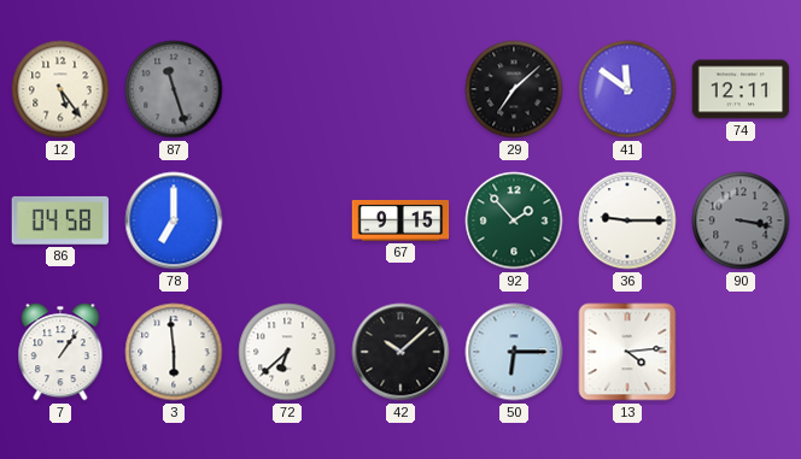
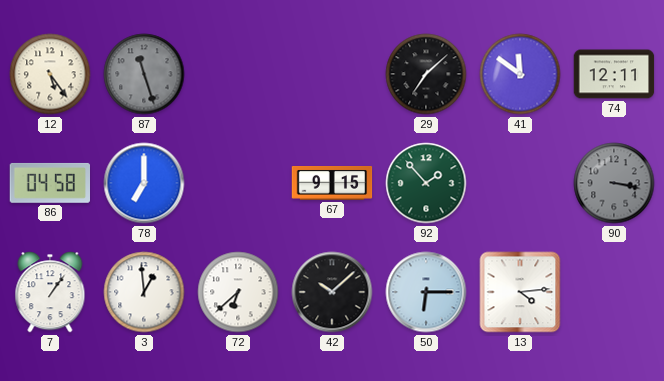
36: 9:15 -> none
3: 5:59 -> 12:59
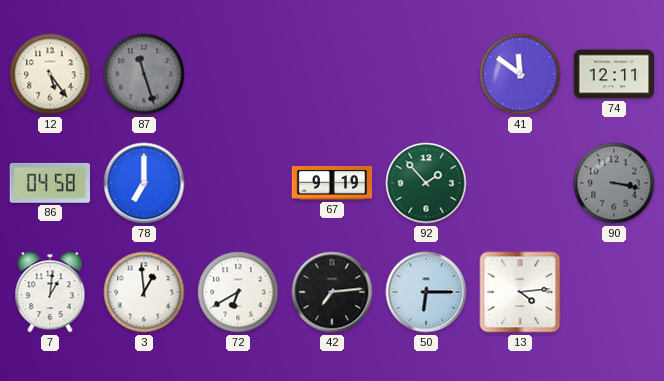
29: 7:08 -> none
67: 9:15 -> 9:19
7: 1:06 -> 1:01
72: 6:38 -> 6:40
42: 10:08 -> 7:14
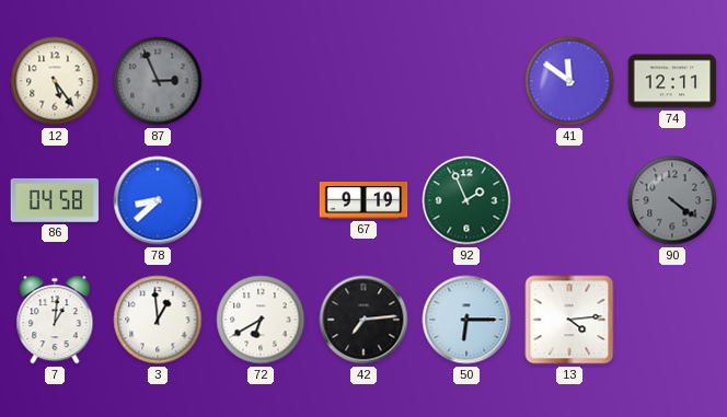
87: 11:27 -> 2:56
78: 7:00 -> 8:38
92: 1:53 -> 1:56
90: 3:17 -> 4:21
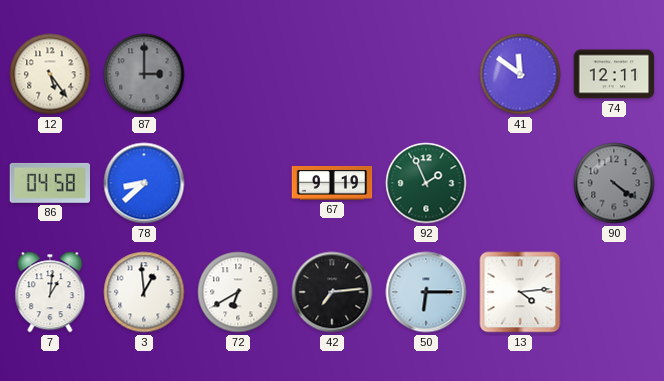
87: 2:56 -> 3:00
